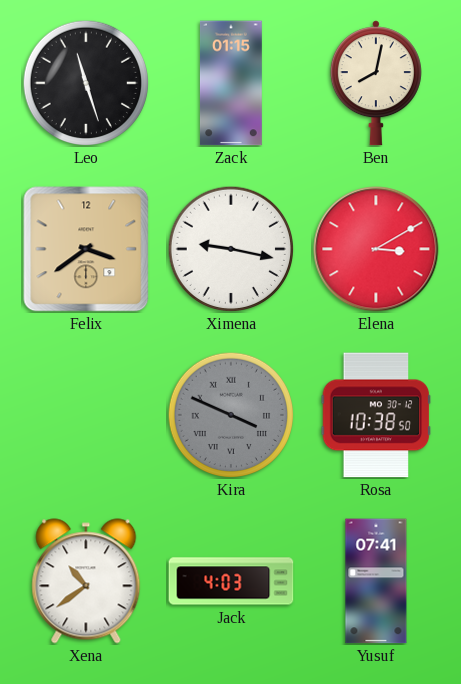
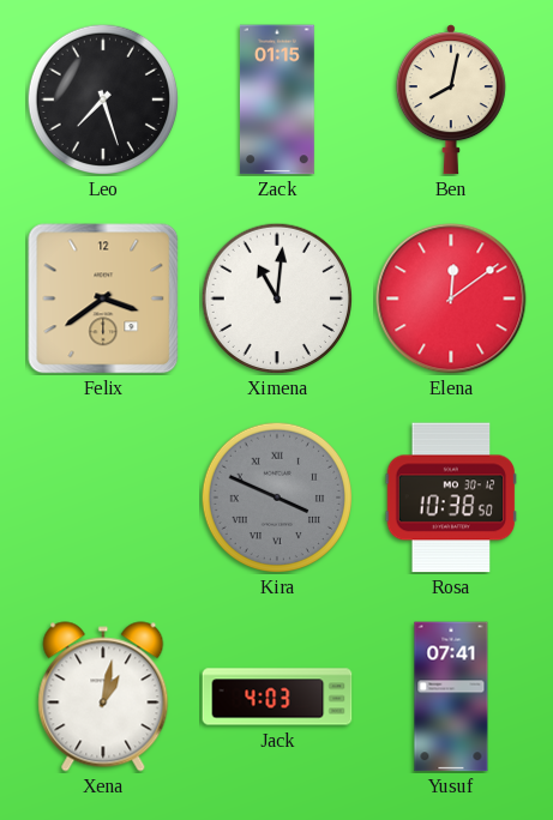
Leo: 11:27 -> 7:27
Ximena: 9:17 -> 11:01
Elena: 3:10 -> 12:09
Xena: 10:39 -> 1:02
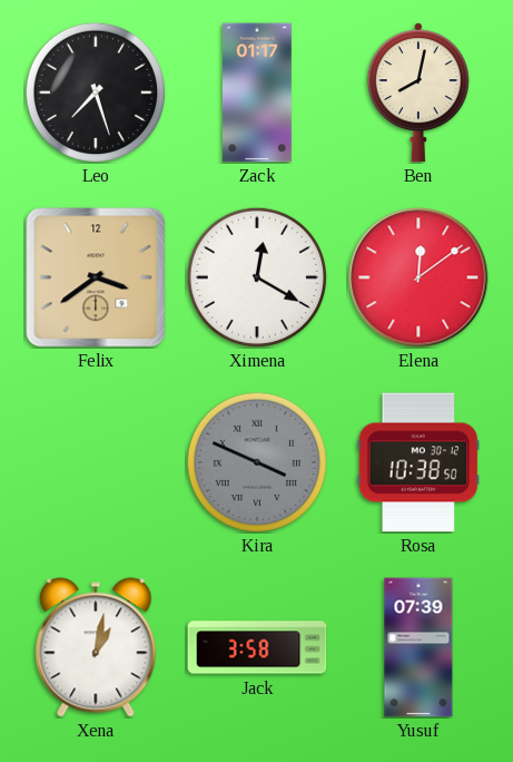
Zack: 01:15 -> 01:17
Ximena: 11:01 -> 12:20
Jack: 4:03 -> 3:58
Yusuf: 07:41 -> 07:39
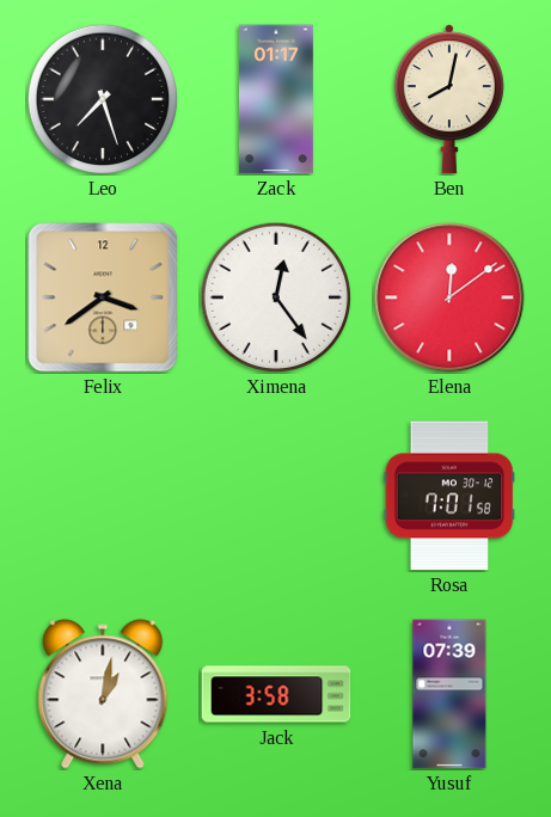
Ximena: 12:20 -> 12:24
Kira: 3:49 -> none
Rosa: 10:38 -> 7:01
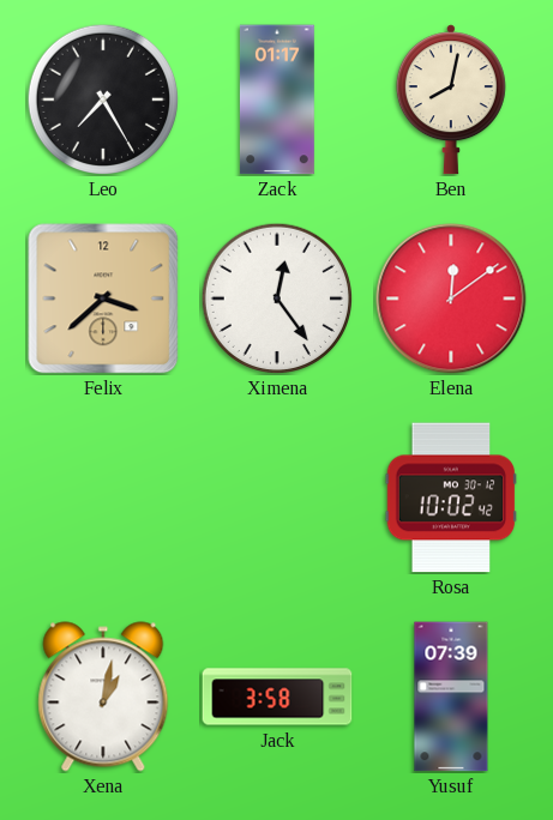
Leo: 7:27 -> 7:25
Felix: 3:39 -> 3:38
Rosa: 7:01 -> 10:02
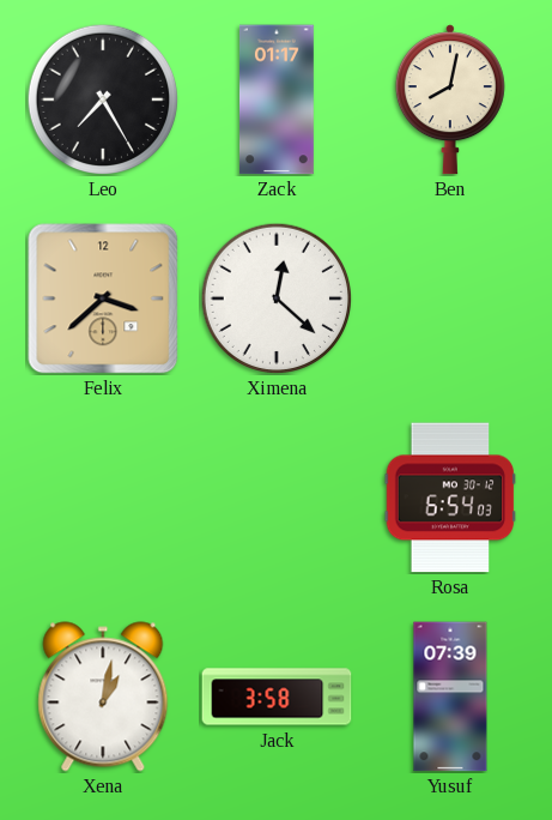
Ximena: 12:24 -> 12:22
Elena: 12:09 -> none
Rosa: 10:02 -> 6:54
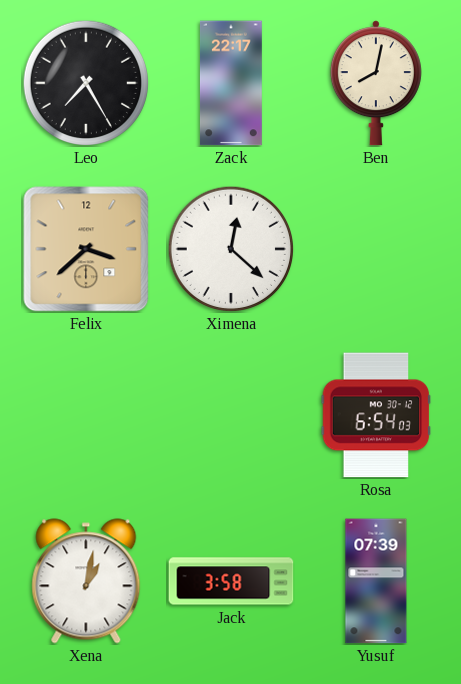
Zack: 01:17 -> 22:17
